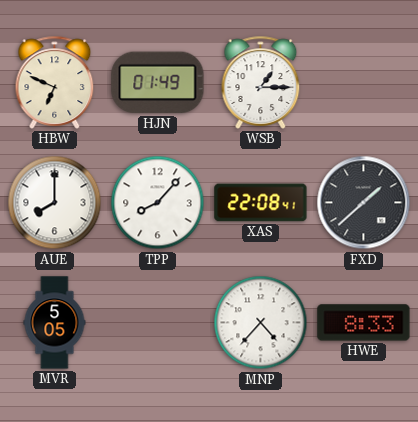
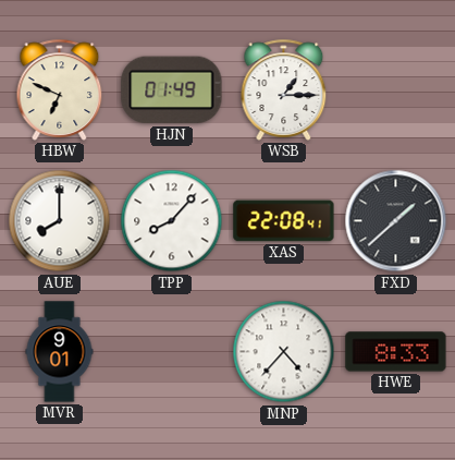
MVR: 5:05 -> 9:01
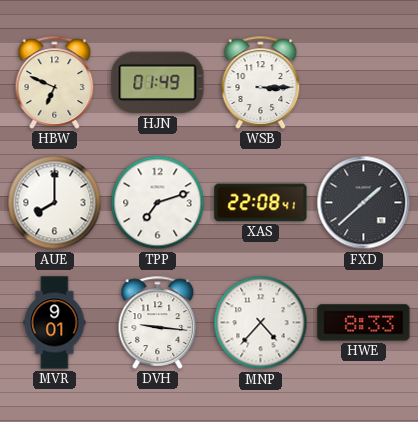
WSB: 1:15 -> 3:15
TPP: 8:07 -> 7:12
DVH: none -> 9:16
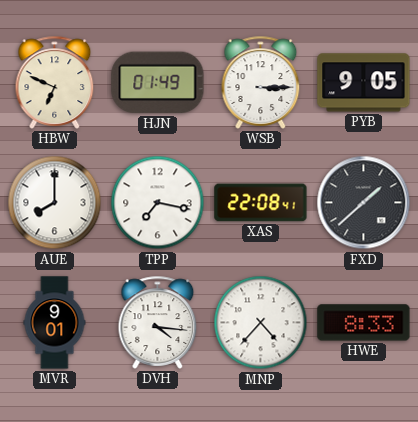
PYB: none -> 9:05
TPP: 7:12 -> 7:17
DVH: 9:16 -> 4:16
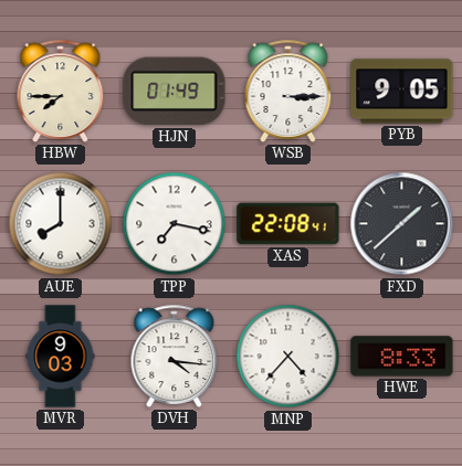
HBW: 6:49 -> 7:45
MVR: 9:01 -> 9:03
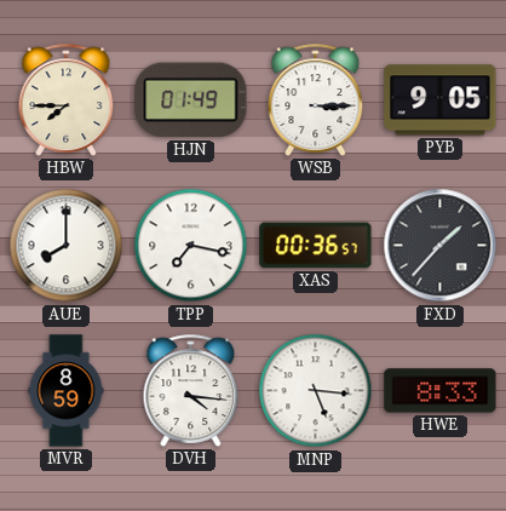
XAS: 22:08 -> 00:36
FXD: 1:38 -> 1:37
MVR: 9:03 -> 8:59
MNP: 4:37 -> 5:16
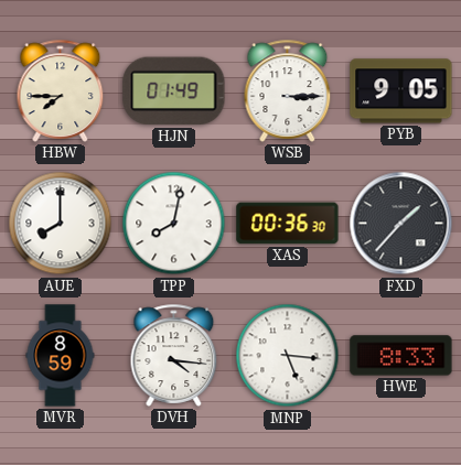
TPP: 7:17 -> 8:02
XAS: 00:36:57 -> 00:36:30
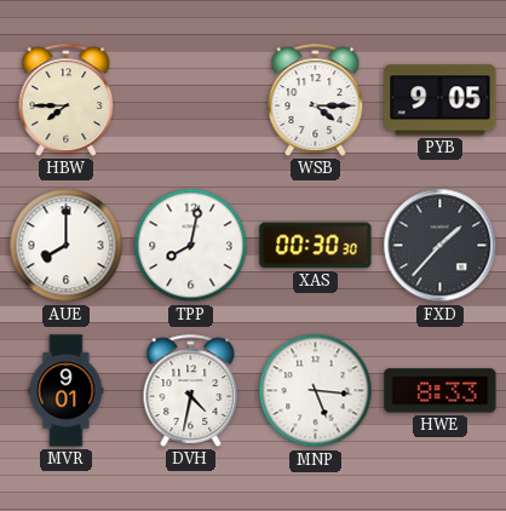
HJN: 01:49 -> none
WSB: 3:15 -> 4:15
XAS: 00:36 -> 00:30
MVR: 8:59 -> 9:01
DVH: 4:16 -> 4:32
